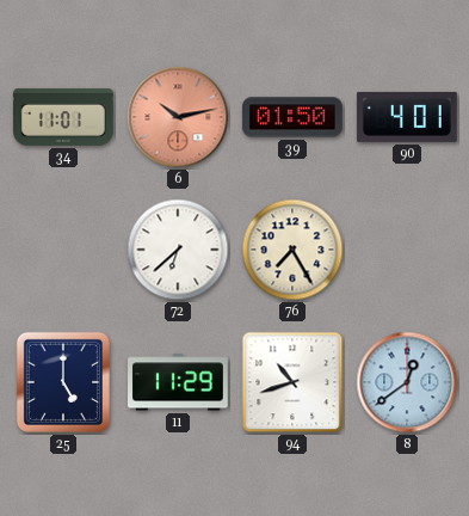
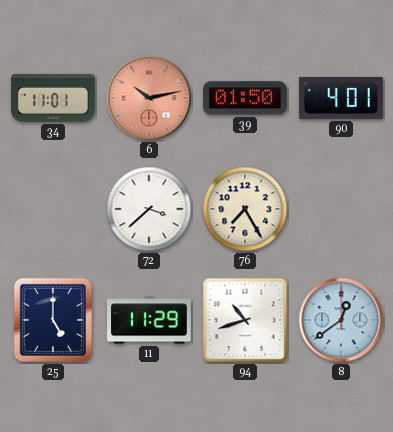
72: 6:38 -> 3:38
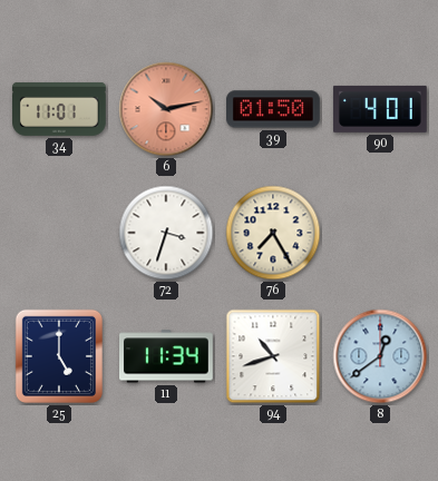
72: 3:38 -> 3:33
11: 11:29 -> 11:34
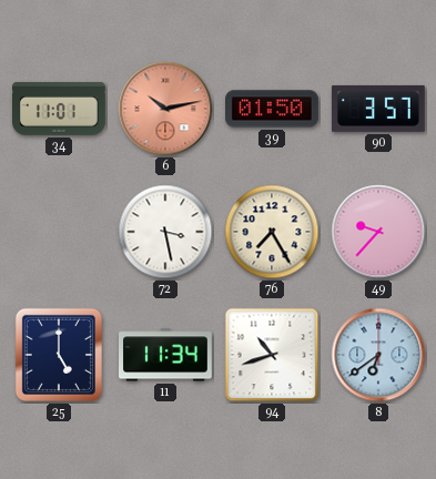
90: 4:01 -> 3:57
72: 3:33 -> 3:28
49: none -> 9:37
8: 12:39 -> 6:39
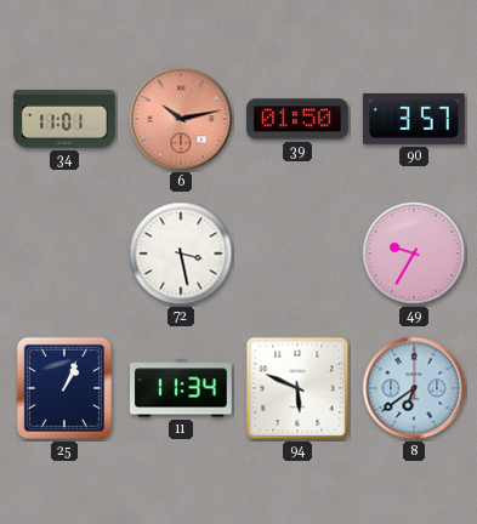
76: 7:25 -> none
49: 9:37 -> 9:35
25: 5:00 -> 1:04
94: 10:42 -> 5:49
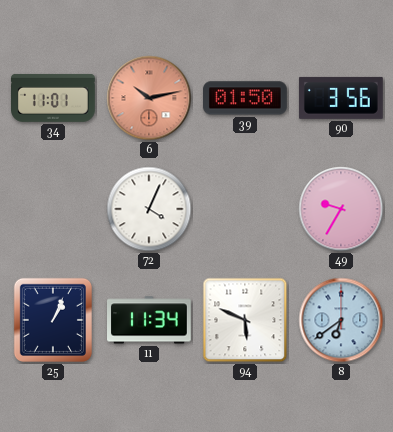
90: 3:57 -> 3:56
72: 3:28 -> 4:04
